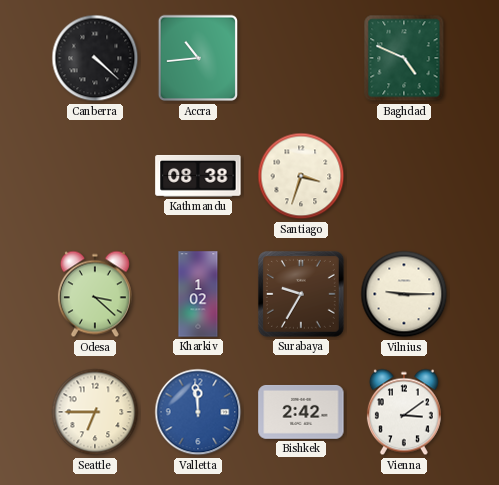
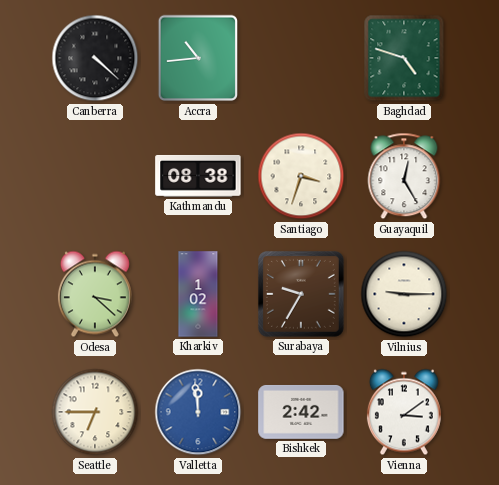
Baghdad: 4:49 -> 4:48
Guayaquil: none -> 12:25
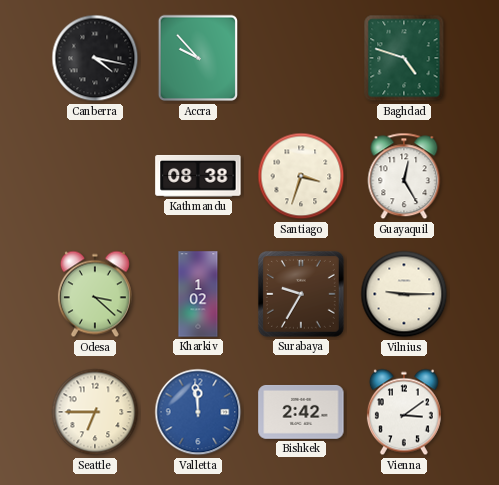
Canberra: 4:22 -> 4:17
Accra: 10:44 -> 9:53
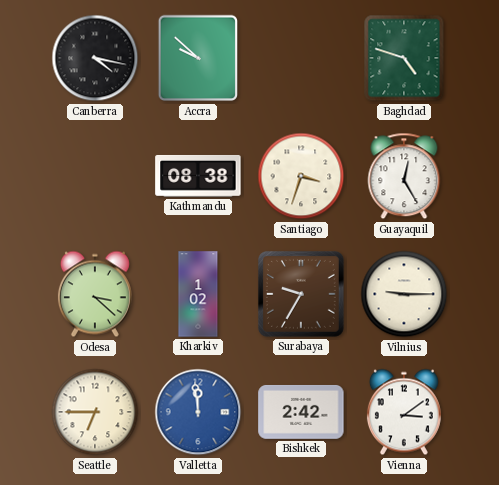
Accra: 9:53 -> 9:52
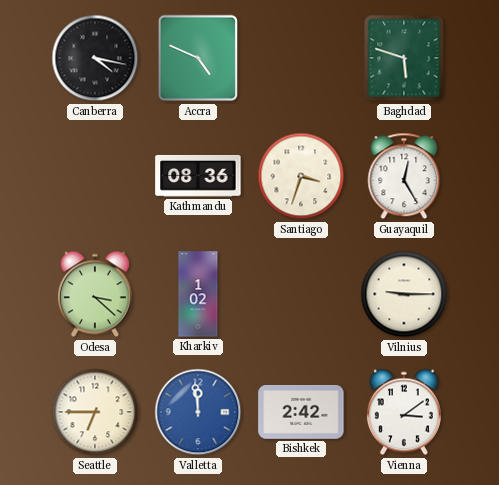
Accra: 9:52 -> 4:49
Baghdad: 4:48 -> 5:48
Kathmandu: 08:38 -> 08:36
Surabaya: 9:35 -> none
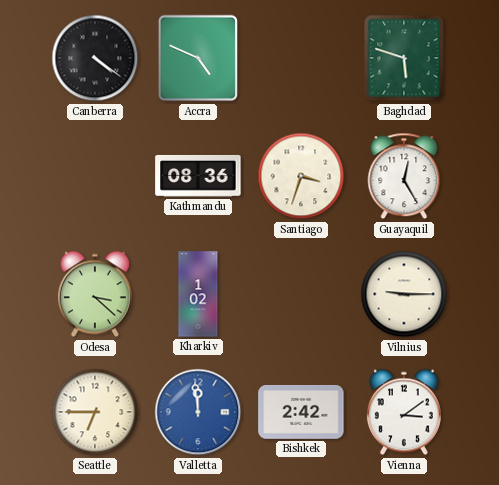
Canberra: 4:17 -> 4:21
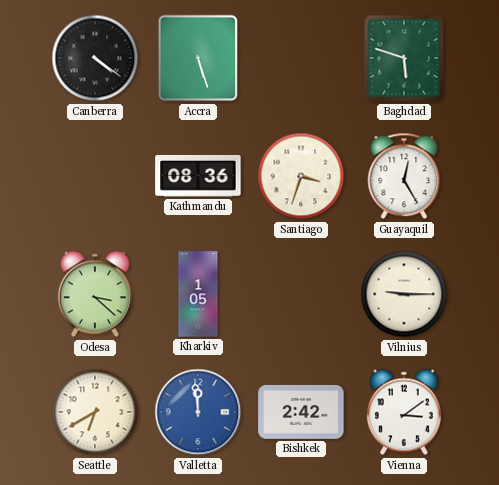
Accra: 4:49 -> 5:27
Kharkiv: 1:02 -> 1:05
Seattle: 6:45 -> 6:40
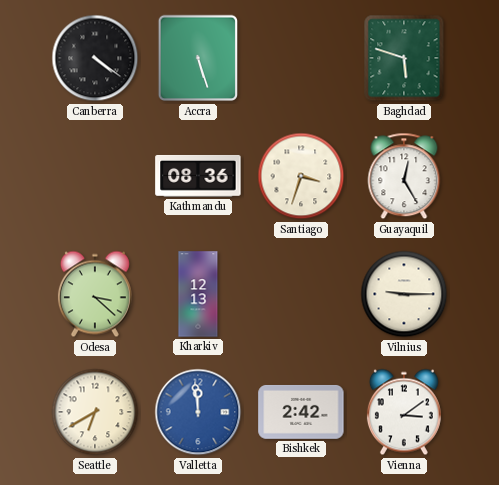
Kharkiv: 1:05 -> 12:13
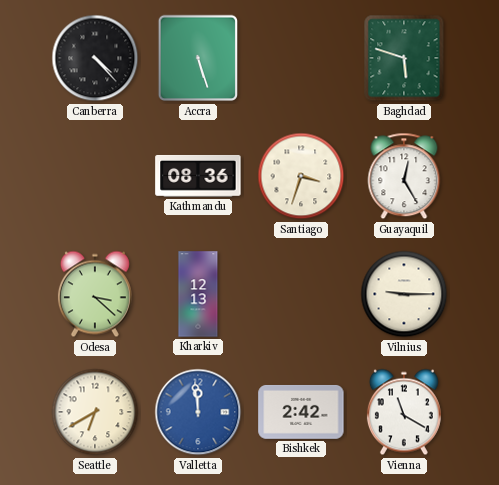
Canberra: 4:21 -> 4:23
Vienna: 3:09 -> 11:20
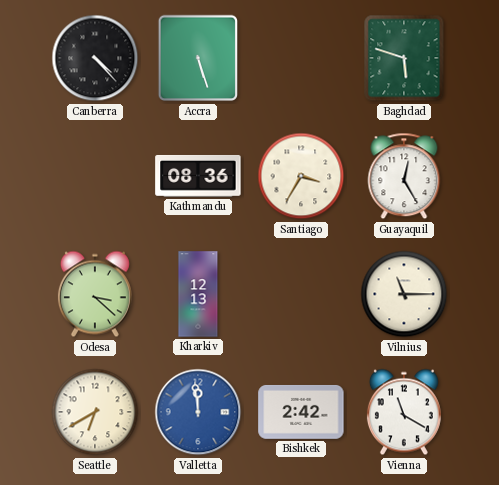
Santiago: 3:33 -> 3:35
Vilnius: 9:15 -> 11:15
